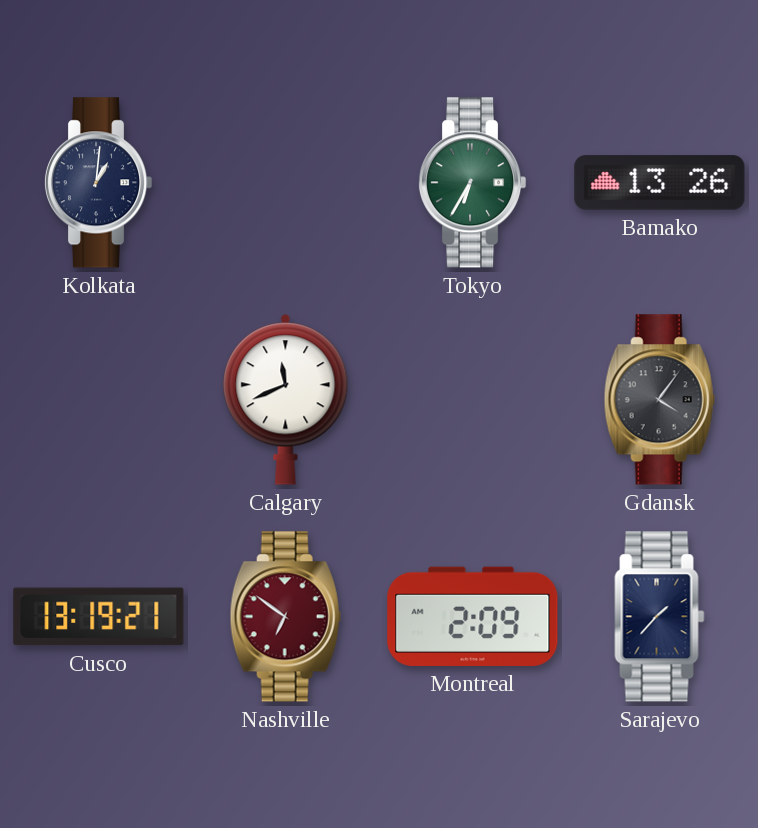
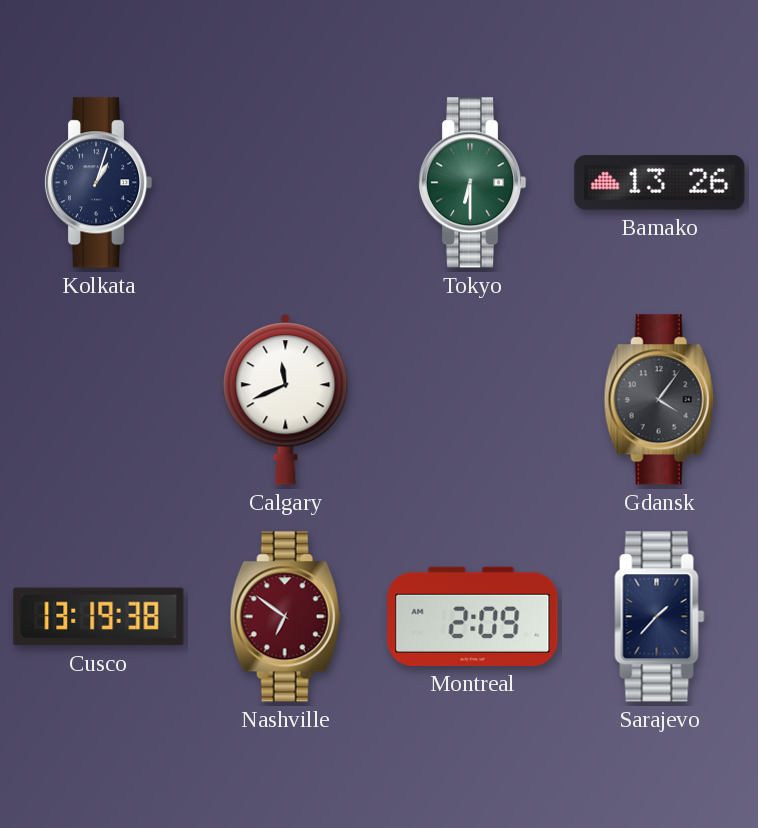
Kolkata: 1:01 -> 1:03
Tokyo: 6:35 -> 6:30
Cusco: 13:19:21 -> 13:19:38
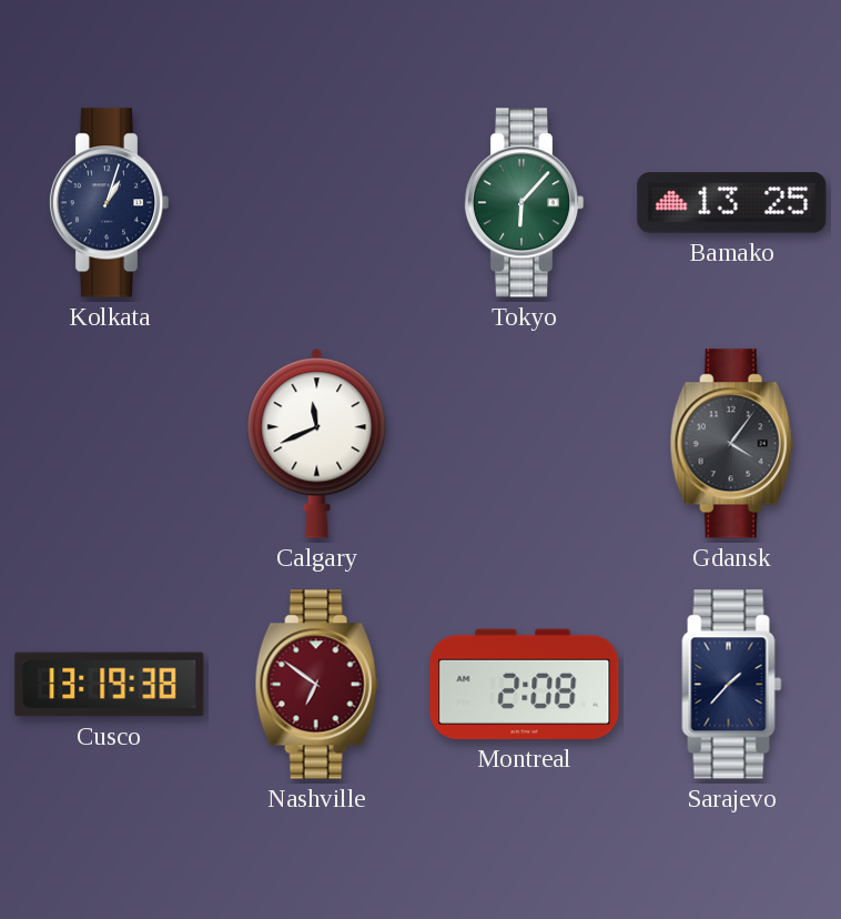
Tokyo: 6:30 -> 6:07
Bamako: 13:26 -> 13:25
Montreal: 2:09 -> 2:08
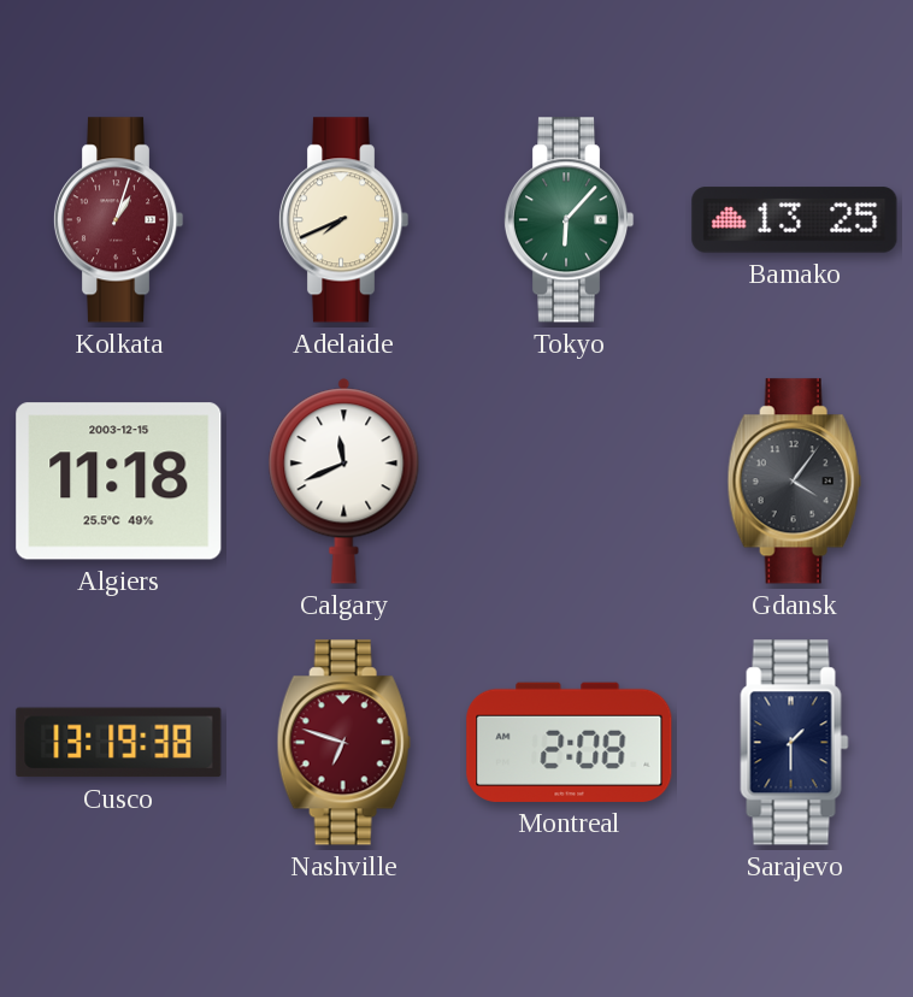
Kolkata dial: navy -> burgundy
Adelaide: none -> 7:41
Algiers: none -> 11:18
Nashville: 6:51 -> 6:48
Sarajevo: 1:37 -> 1:30
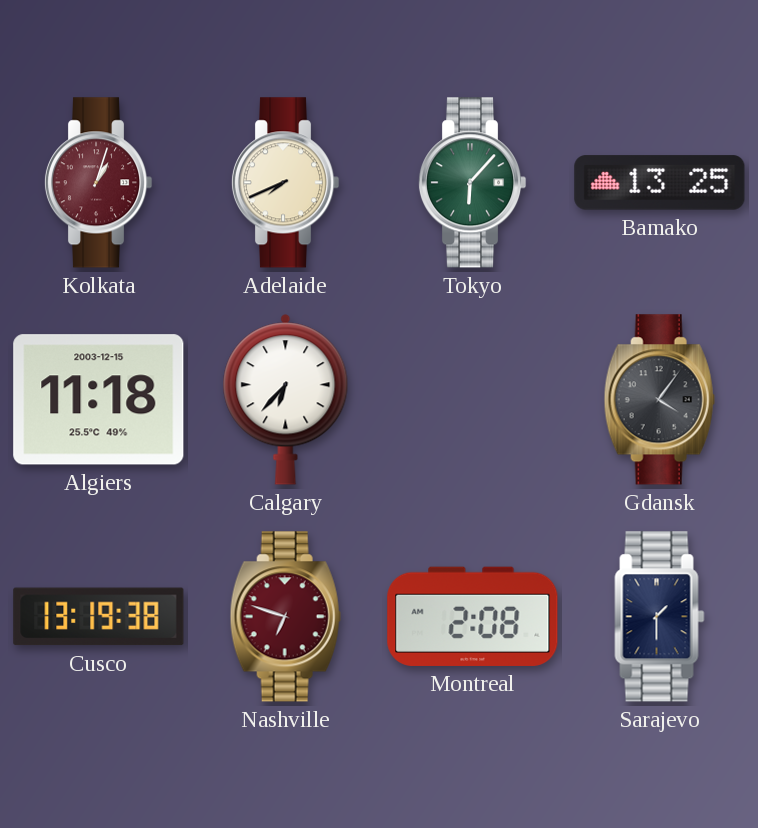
Calgary: 11:41 -> 6:37
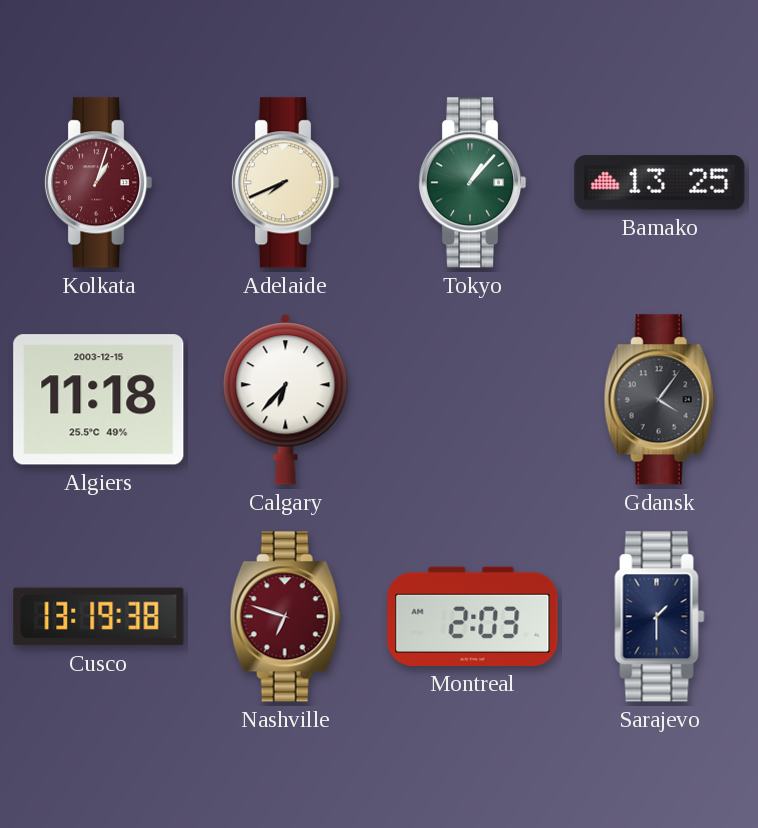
Tokyo: 6:07 -> 1:07
Montreal: 2:08 -> 2:03
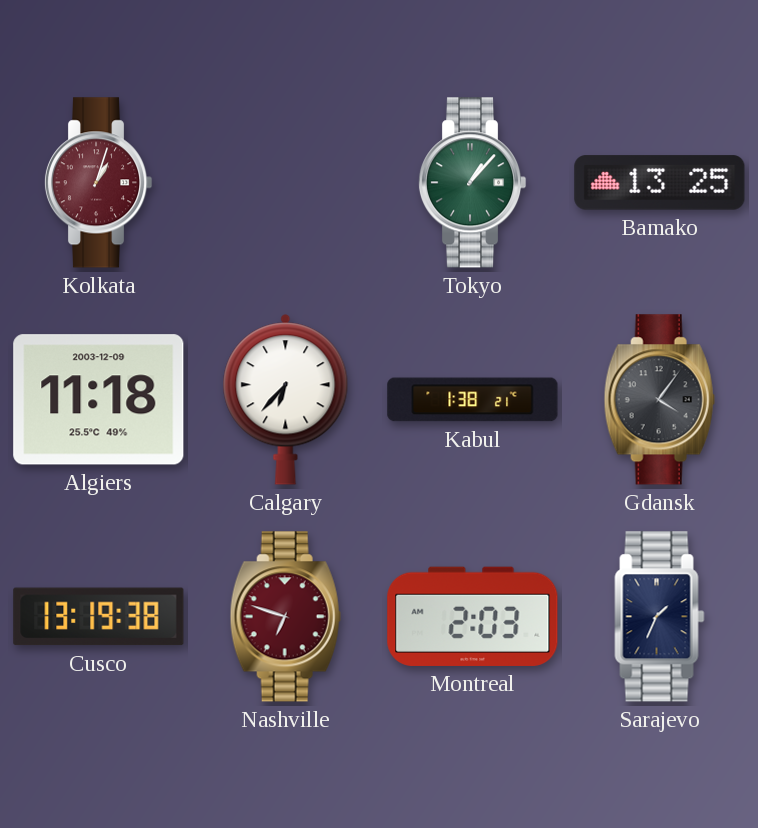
Adelaide: 7:41 -> none
Algiers date: 2003-12-15 -> 2003-12-09
Kabul: none -> 1:38
Sarajevo: 1:30 -> 1:34
